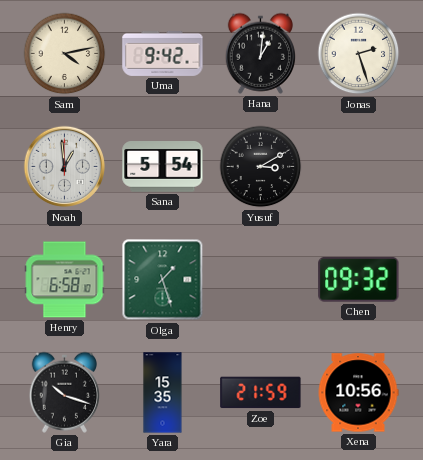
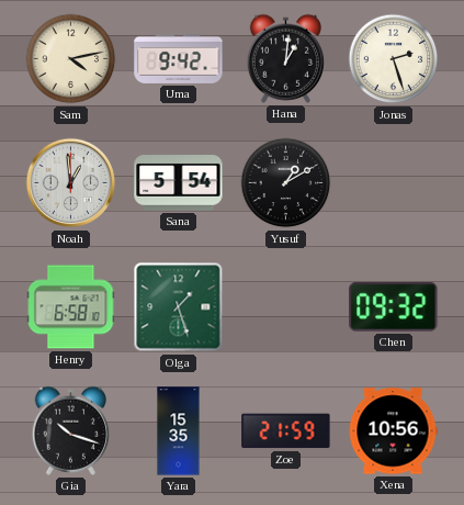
Yusuf: 3:10 -> 1:10
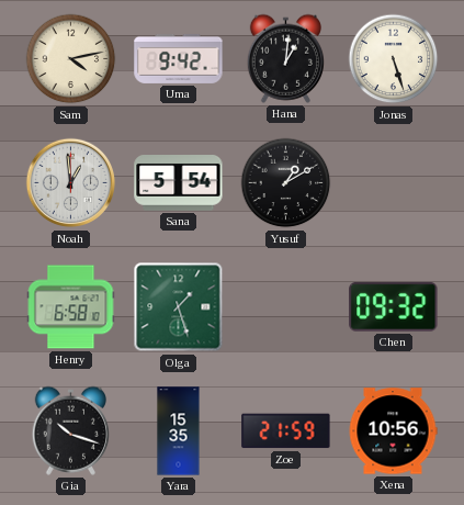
Jonas: 2:27 -> 5:27
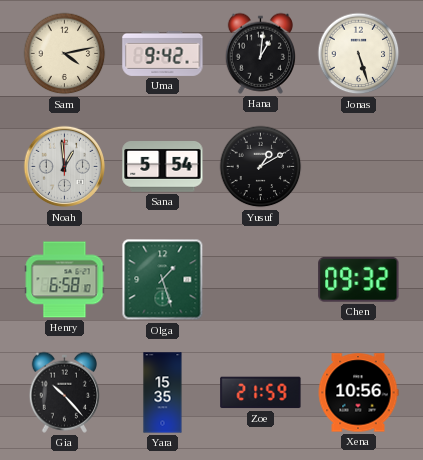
Gia: 10:18 -> 10:23
